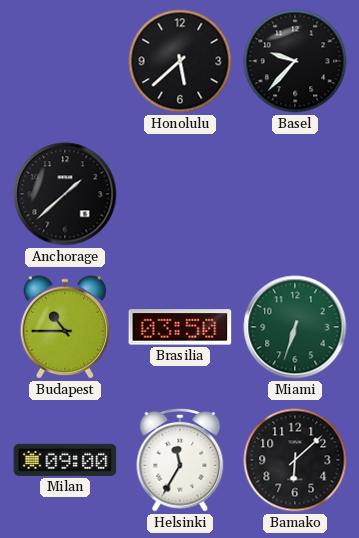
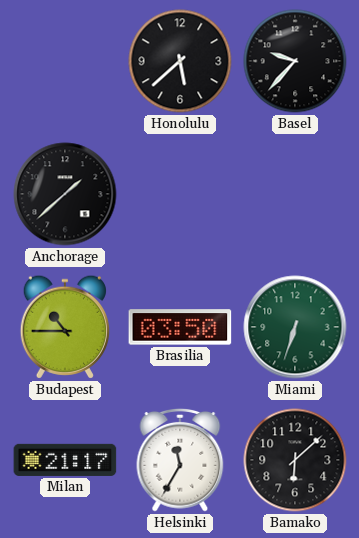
Milan: 09:00 -> 21:17
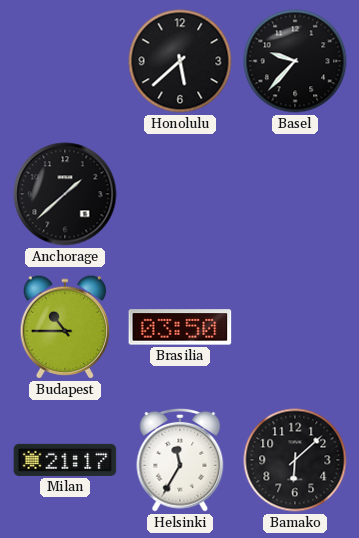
Miami: 6:33 -> none
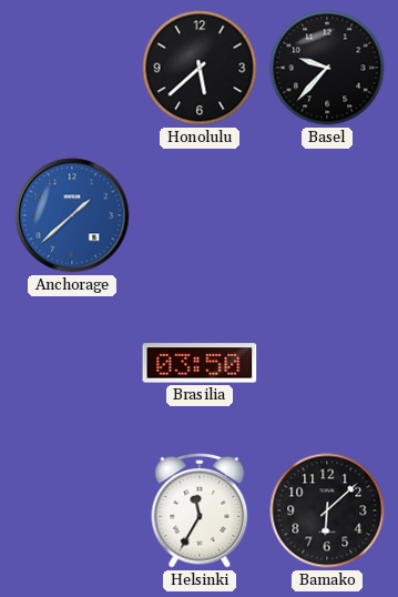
Anchorage dial: black -> blue
Budapest: 10:45 -> none
Milan: 21:17 -> none
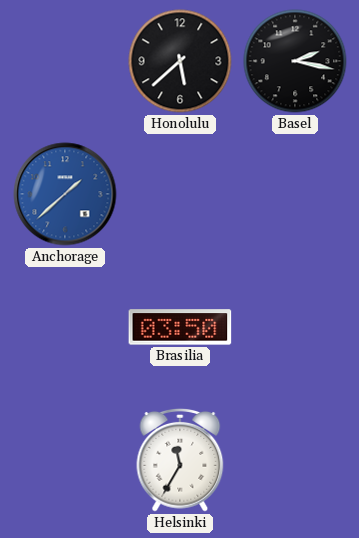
Basel: 9:37 -> 2:17
Bamako: 6:08 -> none
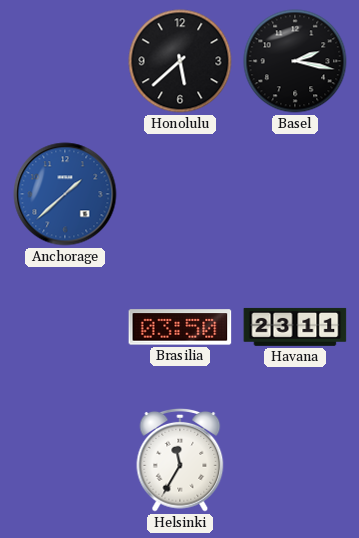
Havana: none -> 23:11
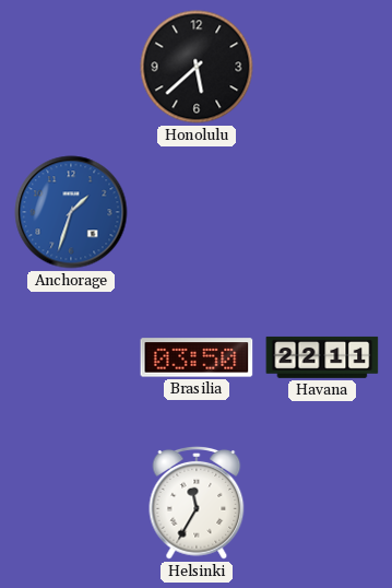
Basel: 2:17 -> none
Anchorage: 1:38 -> 1:33
Havana: 23:11 -> 22:11
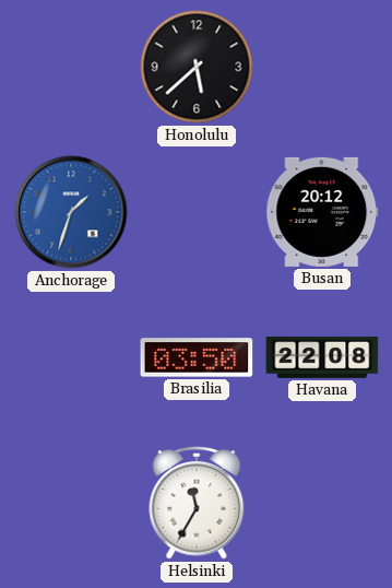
Busan: none -> 20:12
Havana: 22:11 -> 22:08
